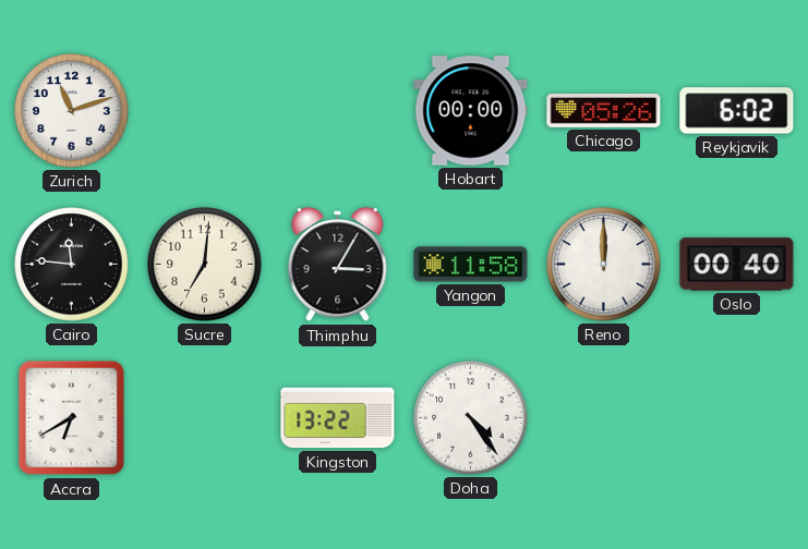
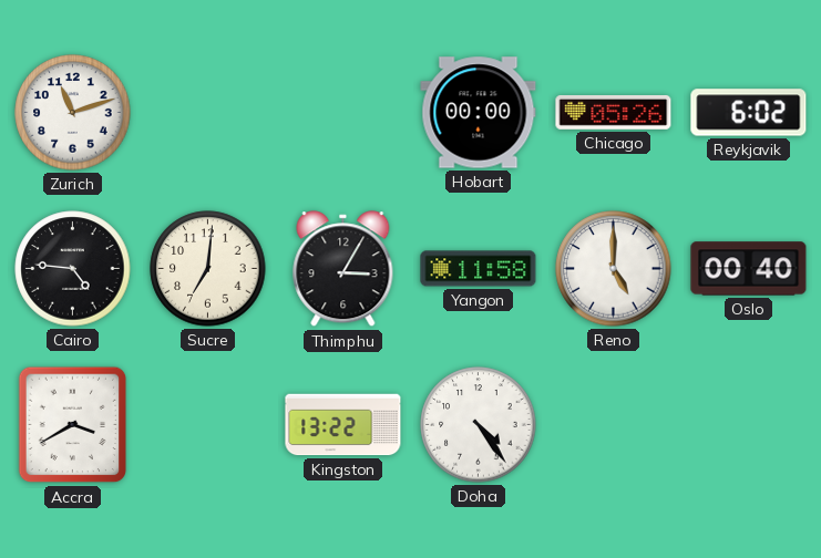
Cairo: 11:46 -> 4:46
Reno: 12:00 -> 5:00
Accra: 6:40 -> 3:40
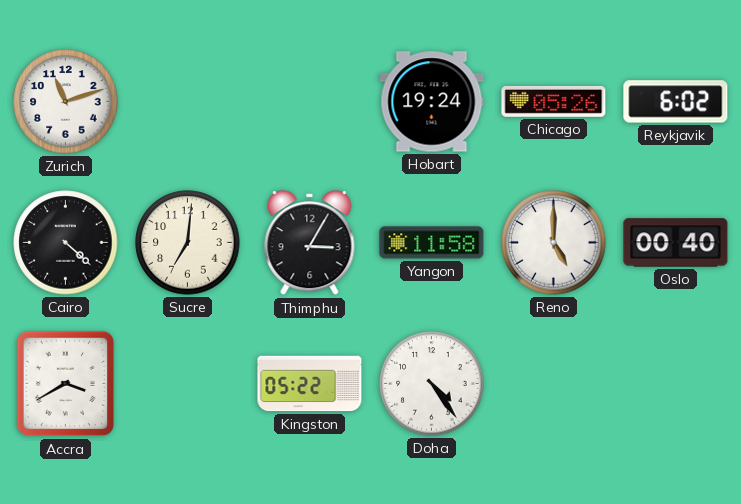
Hobart: 00:00 -> 19:24
Cairo: 4:46 -> 4:22
Kingston: 13:22 -> 05:22
